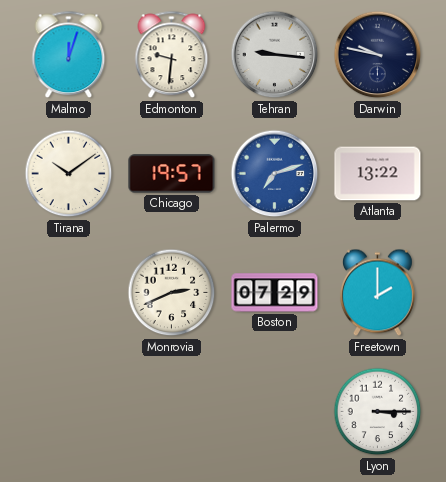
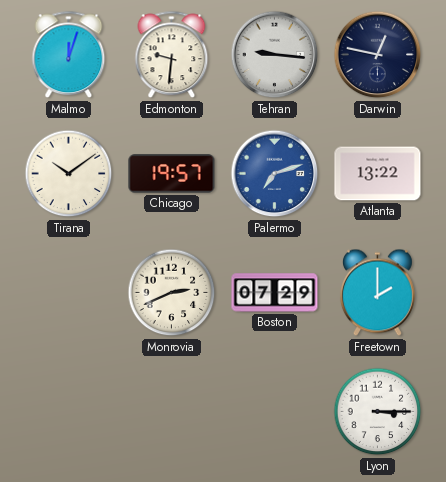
Darwin: 9:47 -> 12:47
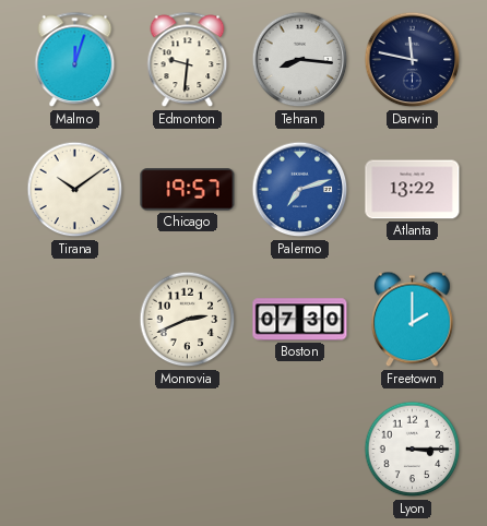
Tehran: 9:16 -> 8:16
Darwin: 12:47 -> 11:47
Boston: 07:29 -> 07:30
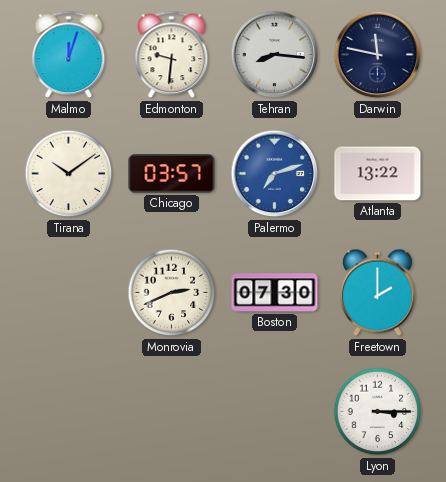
Chicago: 19:57 -> 03:57
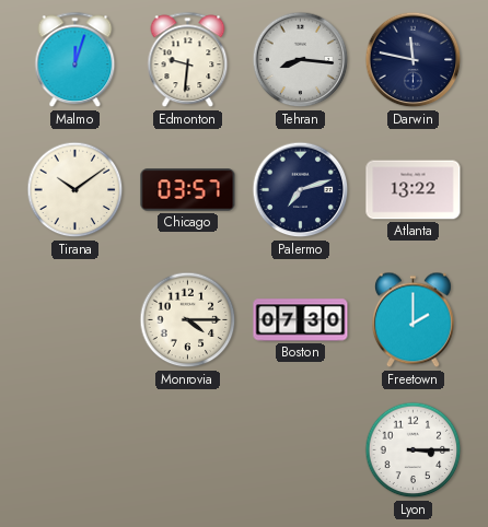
Palermo dial: blue -> navy
Monrovia: 2:41 -> 4:15
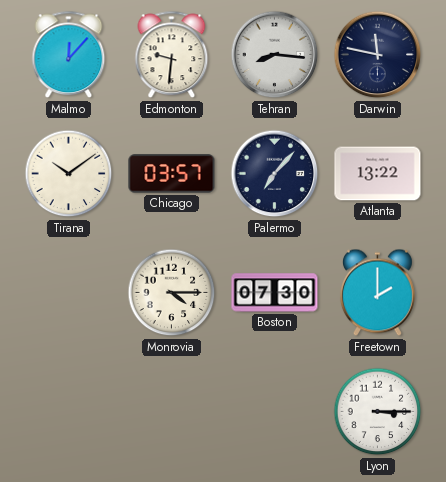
Malmo: 12:03 -> 12:07
Palermo: 7:12 -> 7:07
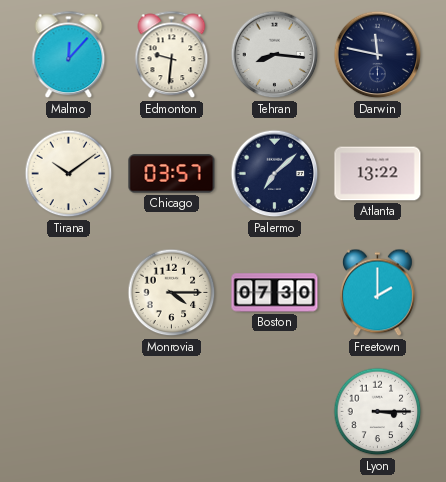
Palermo: 7:07 -> 7:08
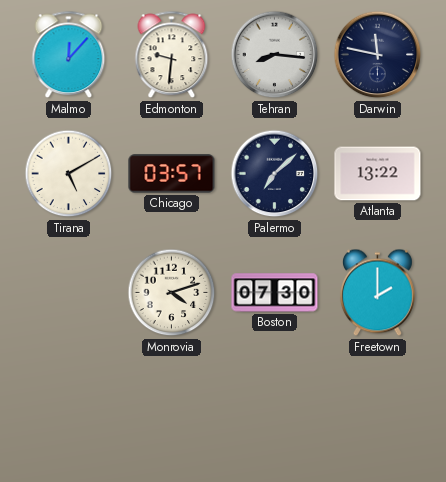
Tirana: 10:09 -> 5:10
Monrovia: 4:15 -> 4:12
Lyon: 3:15 -> none
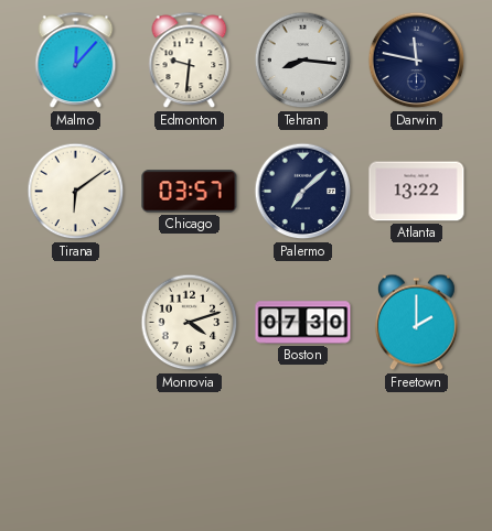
Tirana: 5:10 -> 6:09
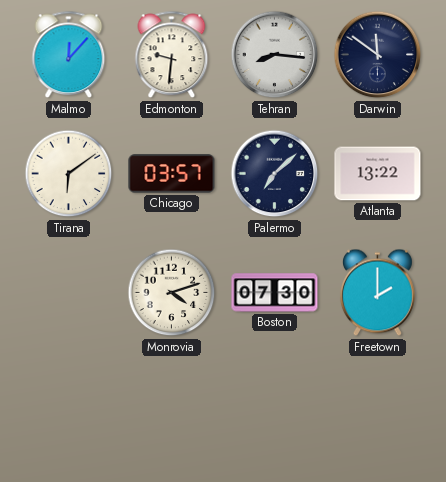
Darwin: 11:47 -> 11:51
